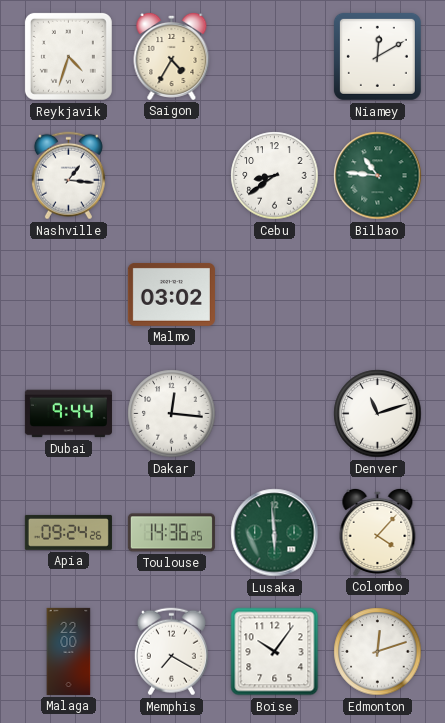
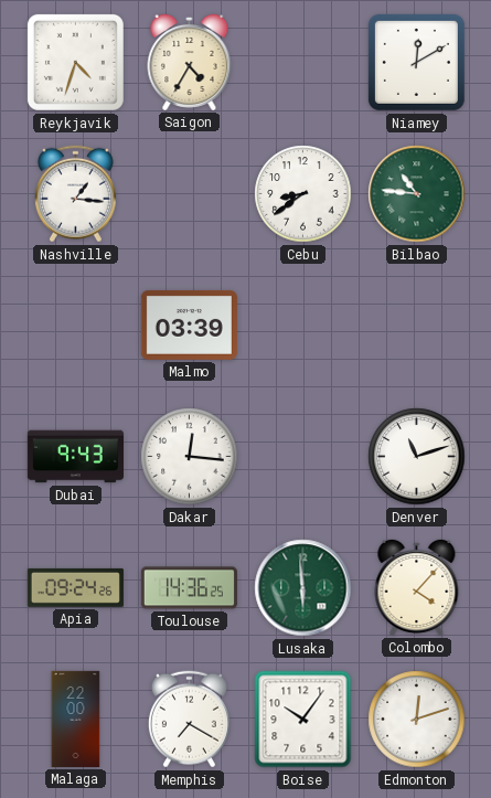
Malmo: 03:02 -> 03:39
Dubai: 9:44 -> 9:43
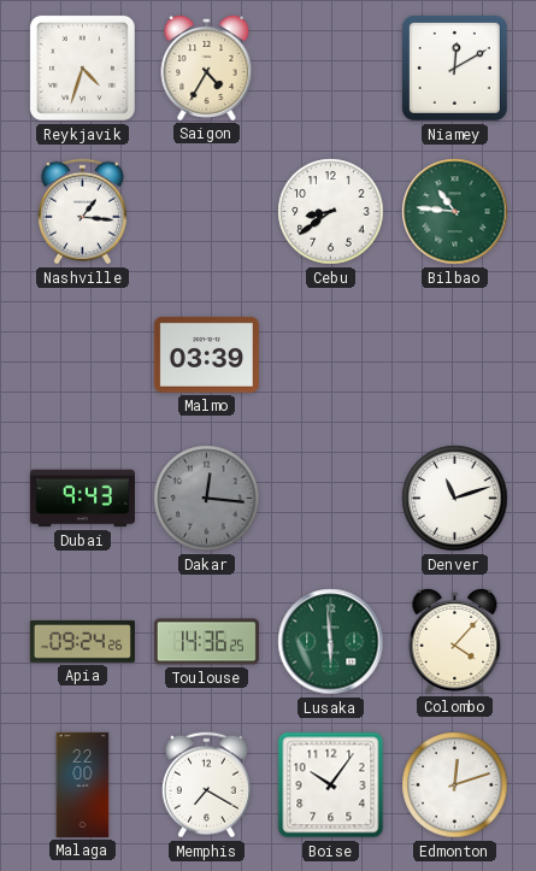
Dakar dial: white -> grey
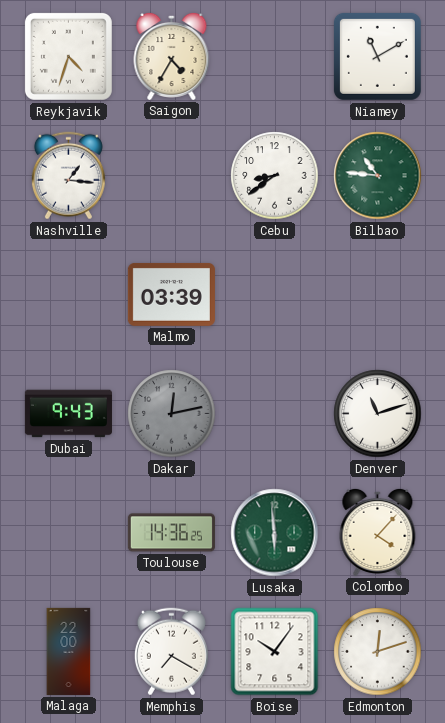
Niamey: 12:10 -> 11:10
Dakar: 12:16 -> 12:13
Apia: 09:24 -> none
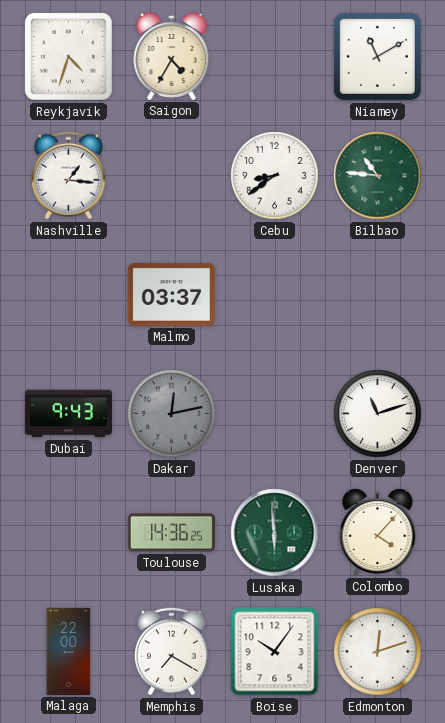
Malmo: 03:39 -> 03:37
